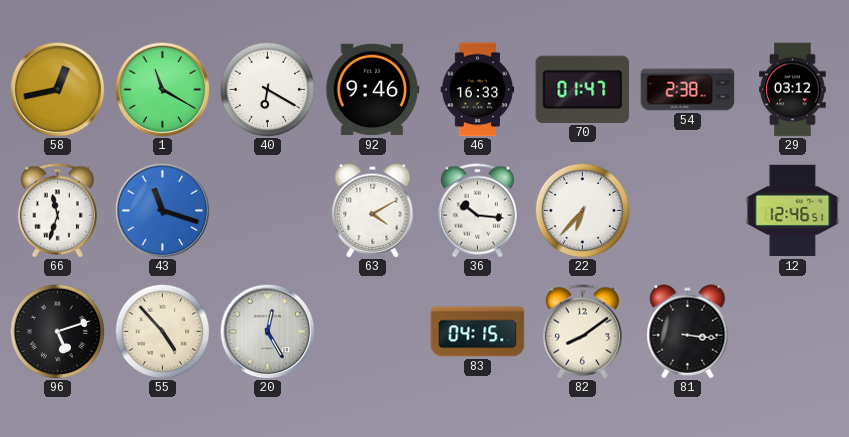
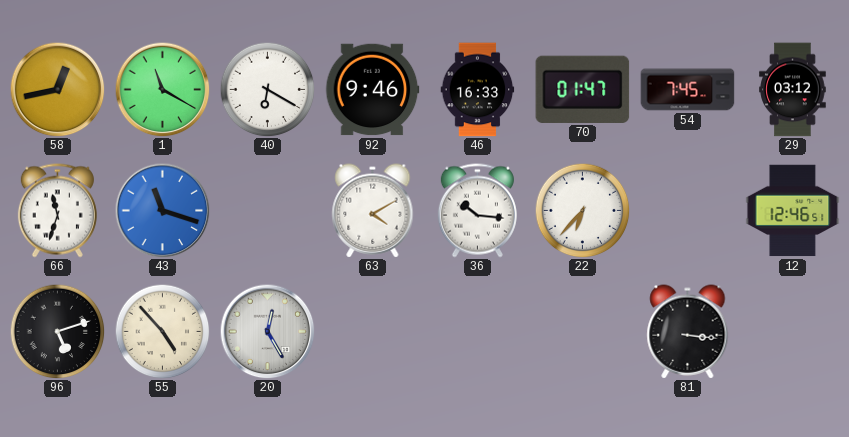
54: 2:38 -> 7:45
83: 04:15 -> none
82: 8:09 -> none
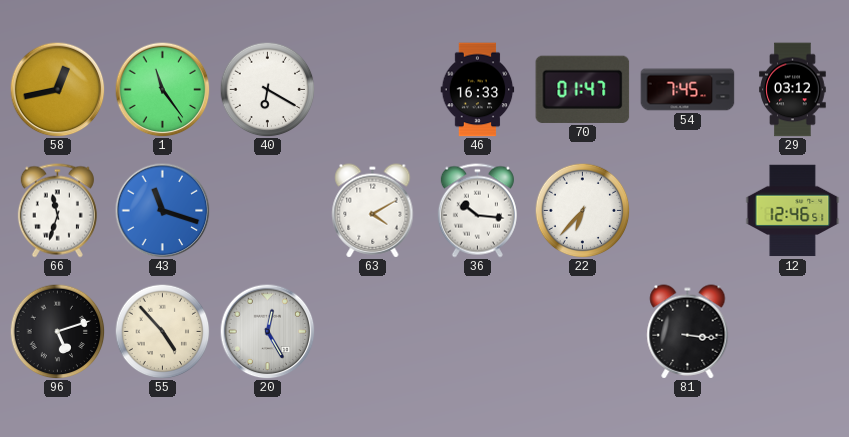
1: 11:20 -> 11:24
92: 9:46 -> none
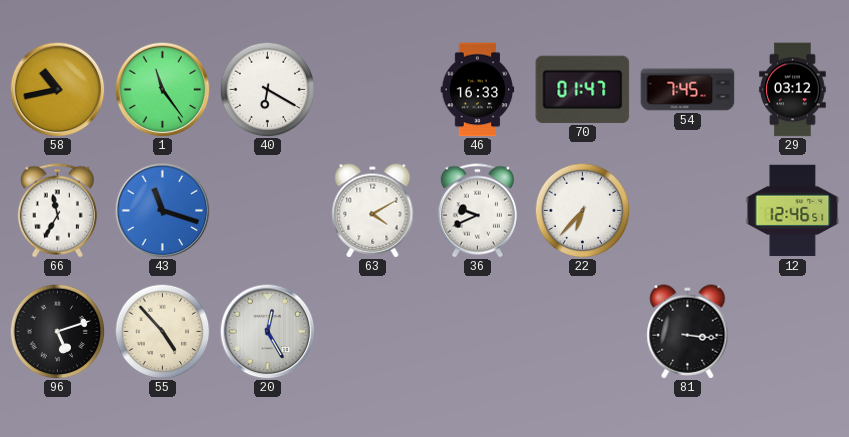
58: 12:43 -> 10:43
66: 11:33 -> 11:35
36: 10:16 -> 9:41
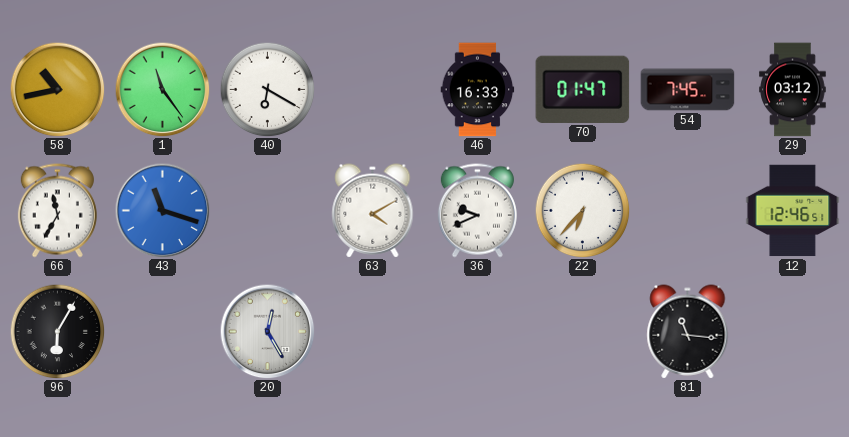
96: 5:12 -> 6:05
55: 4:53 -> none
81: 3:16 -> 11:16
